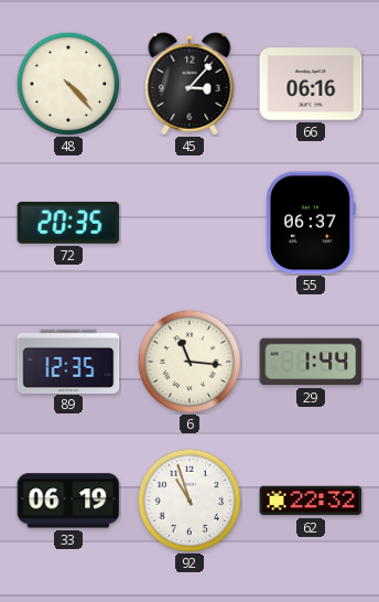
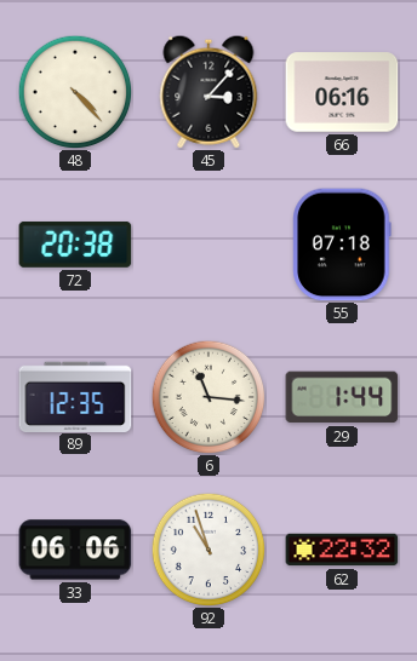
72: 20:35 -> 20:38
55: 06:37 -> 07:18
33: 06:19 -> 06:06
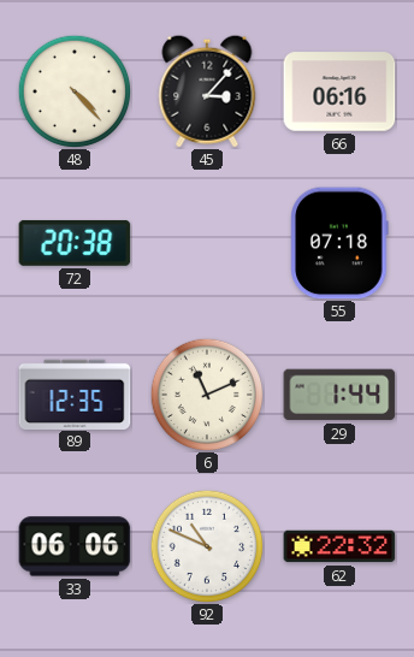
6: 11:16 -> 11:11
92: 10:57 -> 10:49
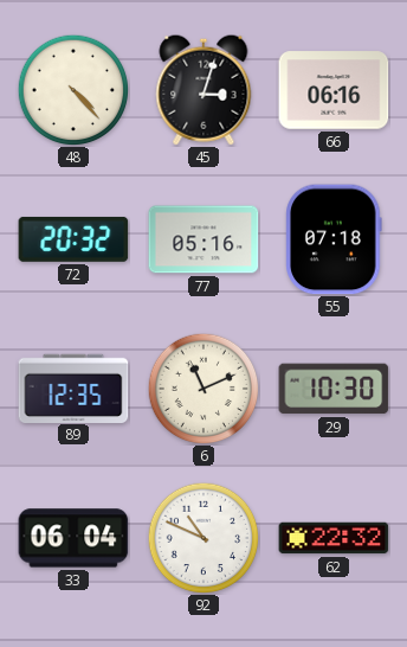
45: 3:07 -> 3:03
72: 20:38 -> 20:32
77: none -> 05:16
29: 1:44 -> 10:30
33: 06:06 -> 06:04
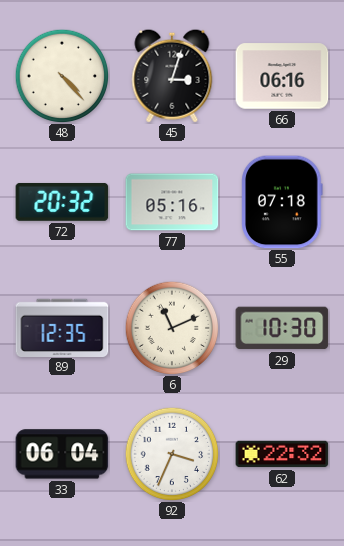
92: 10:49 -> 3:34
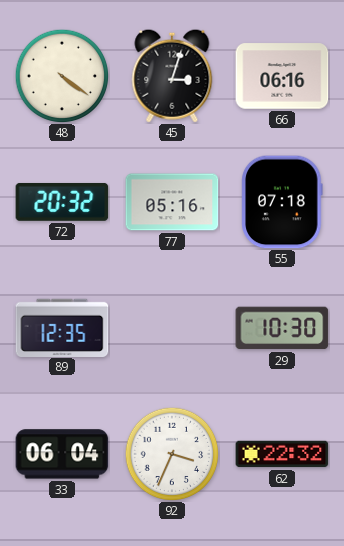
48: 4:23 -> 4:21
6: 11:11 -> none
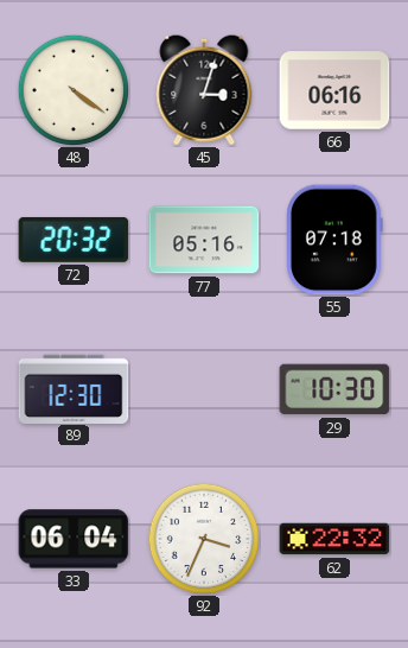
89: 12:35 -> 12:30
